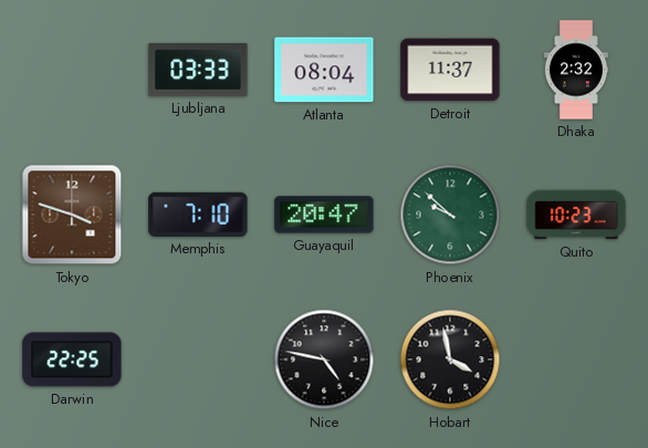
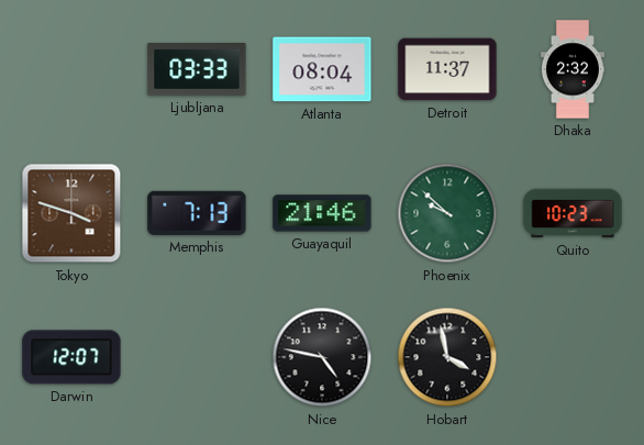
Memphis: 7:10 -> 7:13
Guayaquil: 20:47 -> 21:46
Darwin: 22:25 -> 12:07
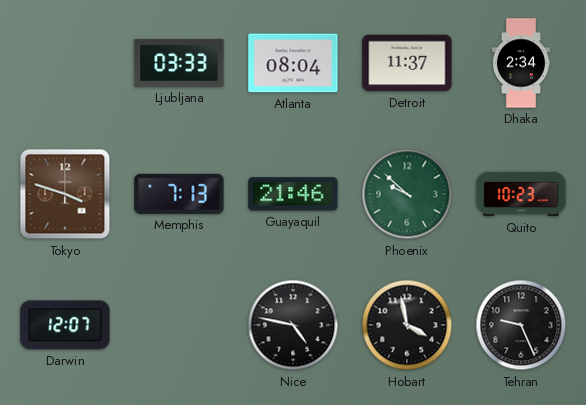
Dhaka: 2:32 -> 2:34
Tehran: none -> 9:26
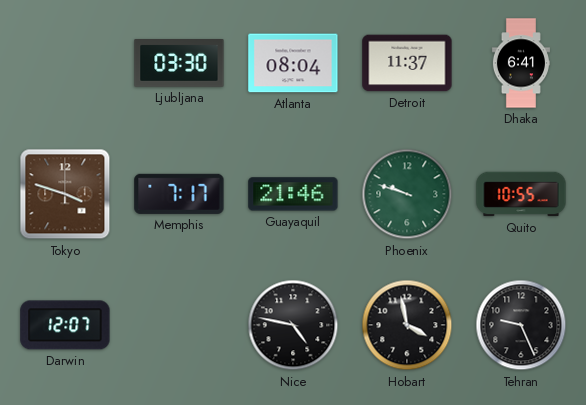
Ljubljana: 03:33 -> 03:30
Dhaka: 2:34 -> 6:41
Memphis: 7:13 -> 7:17
Phoenix: 9:52 -> 9:48
Quito: 10:23 -> 10:55
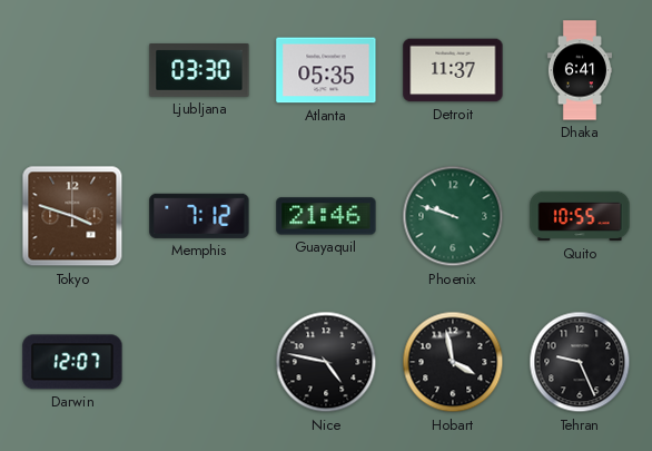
Atlanta: 08:04 -> 05:35
Memphis: 7:17 -> 7:12
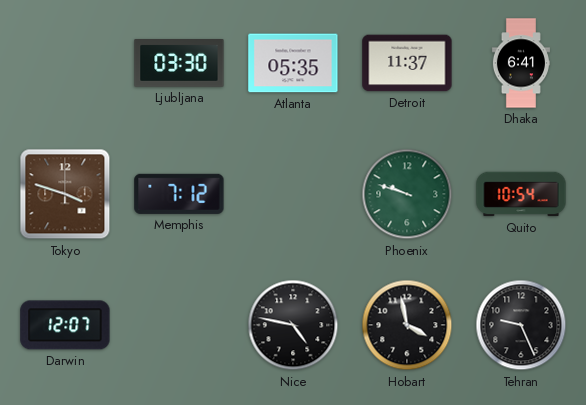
Guayaquil: 21:46 -> none
Quito: 10:55 -> 10:54
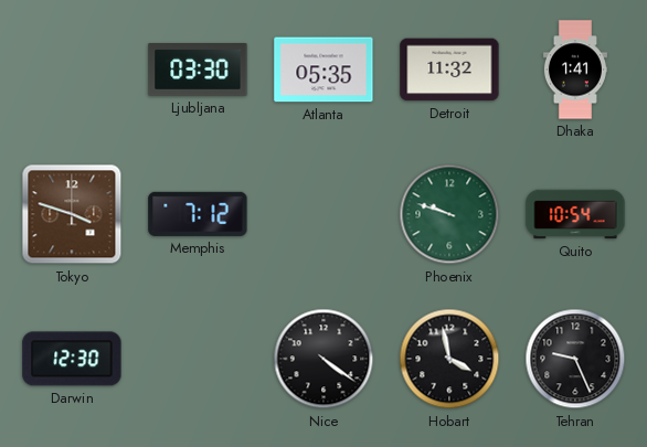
Detroit: 11:37 -> 11:32
Dhaka: 6:41 -> 1:41
Darwin: 12:07 -> 12:30
Nice: 4:47 -> 4:21
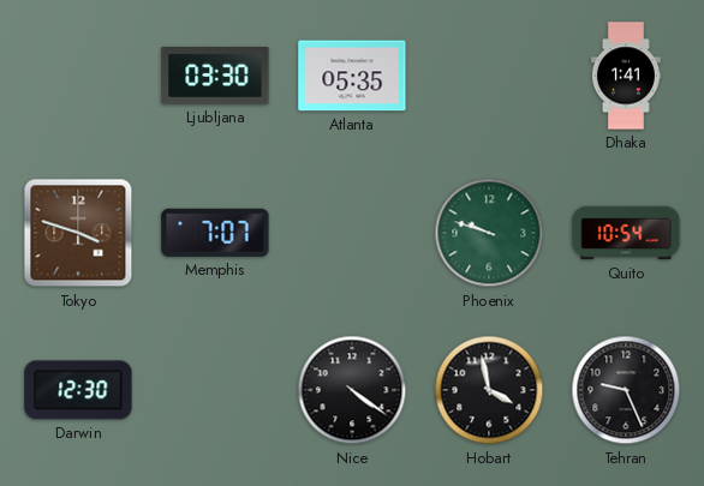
Detroit: 11:32 -> none
Memphis: 7:12 -> 7:07
